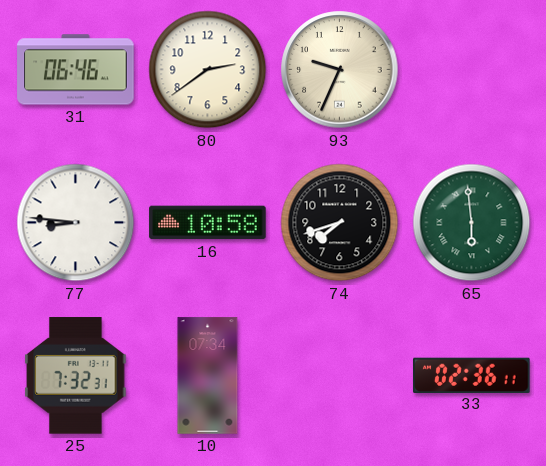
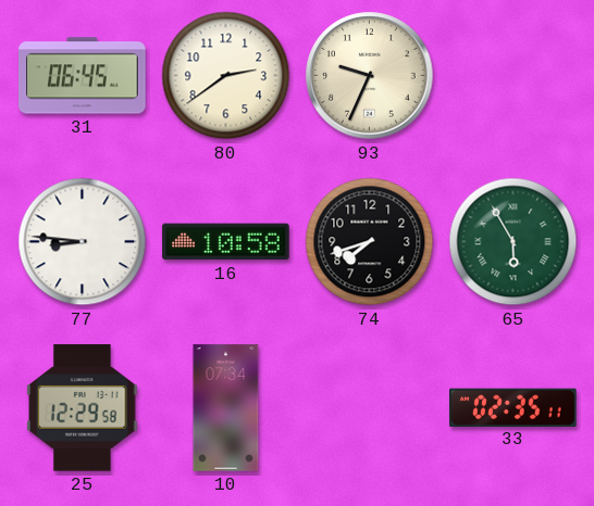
31: 06:46 -> 06:45
65: 5:59 -> 5:55
25: 7:32 -> 12:29
33: 02:36 -> 02:35
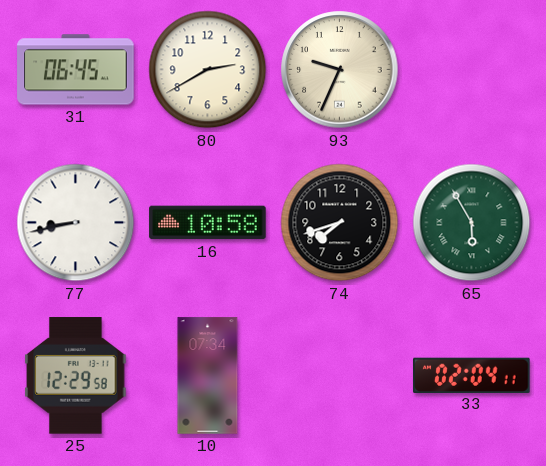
80: 2:39 -> 2:40
77: 8:46 -> 8:43
33: 02:35 -> 02:04
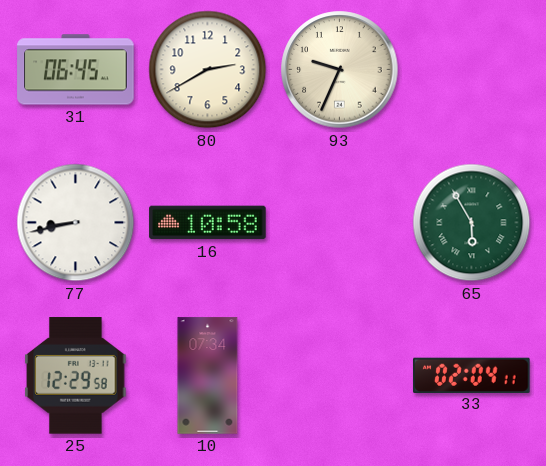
74: 7:42 -> none
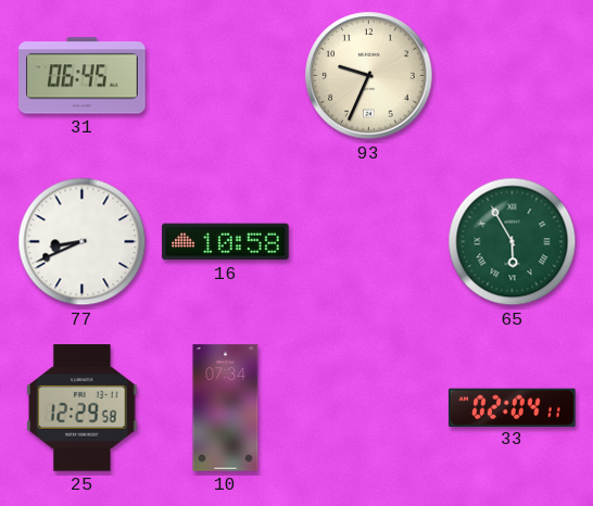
80: 2:40 -> none
77: 8:43 -> 8:41
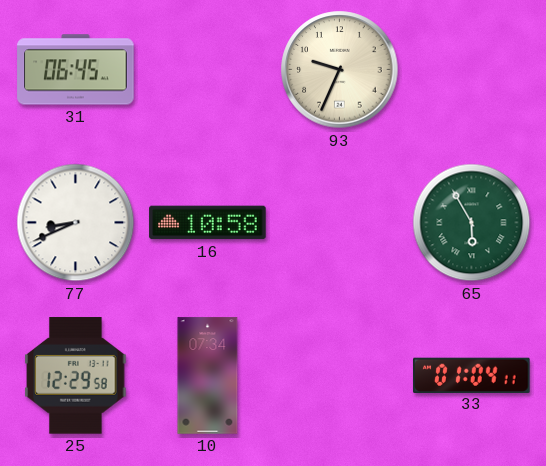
33: 02:04 -> 01:04
